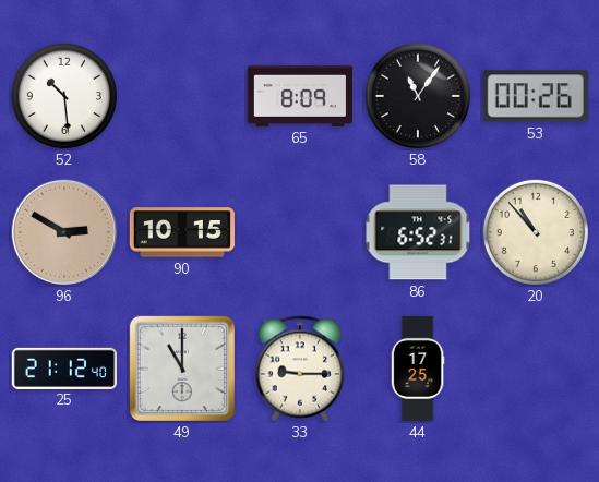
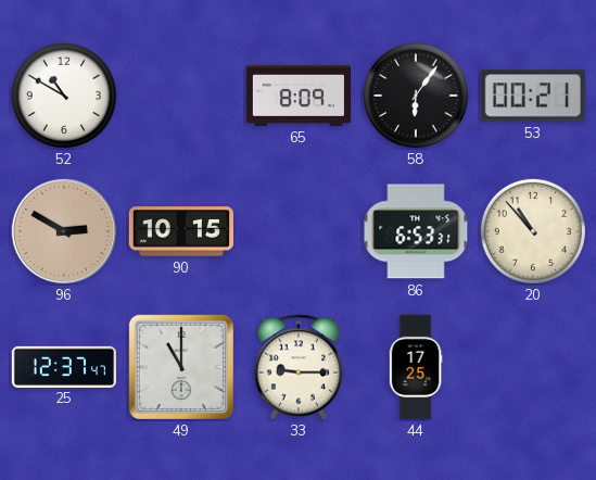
52: 10:29 -> 10:50
58: 11:06 -> 6:06
53: 00:26 -> 00:21
86: 6:52 -> 6:53
25: 21:12 -> 12:37
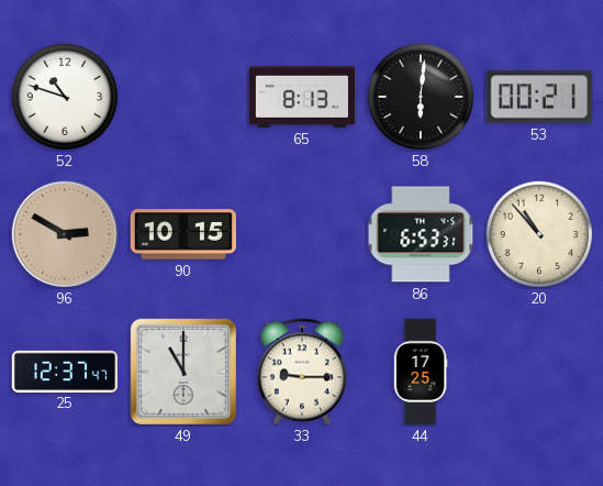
52: 10:50 -> 10:48
65: 8:09 -> 8:13
58: 6:06 -> 6:01
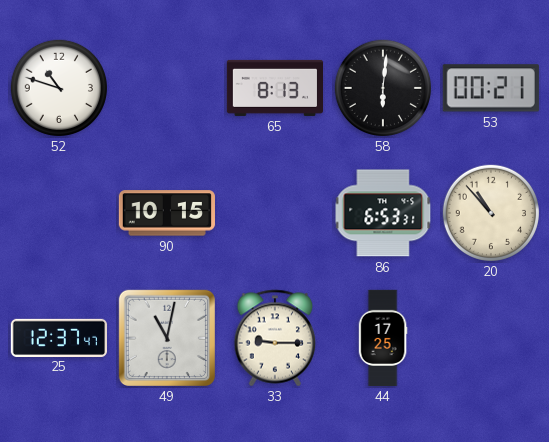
96: 2:50 -> none
49: 11:00 -> 11:02
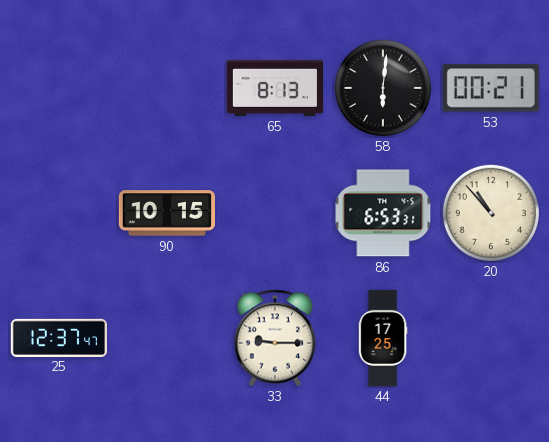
52: 10:48 -> none
49: 11:02 -> none
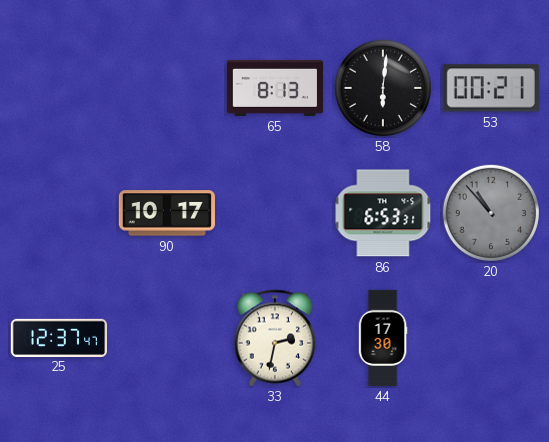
90: 10:15 -> 10:17
20 dial: cream -> grey
33: 9:15 -> 2:32
44: 17:25 -> 17:30
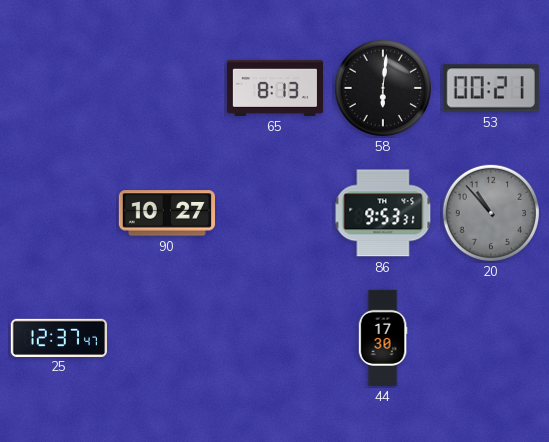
90: 10:17 -> 10:27
86: 6:53 -> 9:53
33: 2:32 -> none
